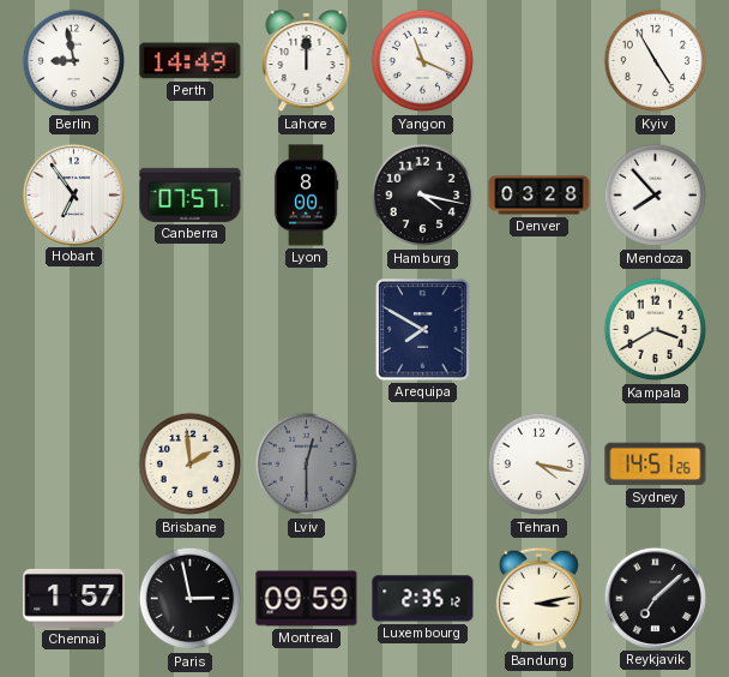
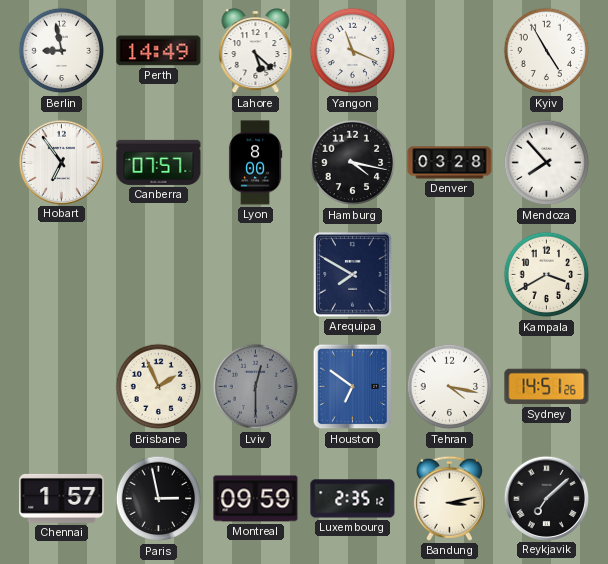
Lahore: 12:00 -> 5:22
Brisbane: 1:59 -> 1:56
Houston: none -> 6:51
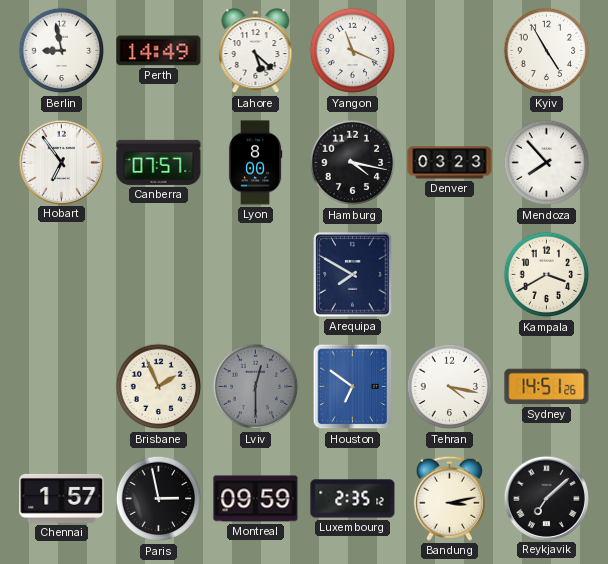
Denver: 03:28 -> 03:23
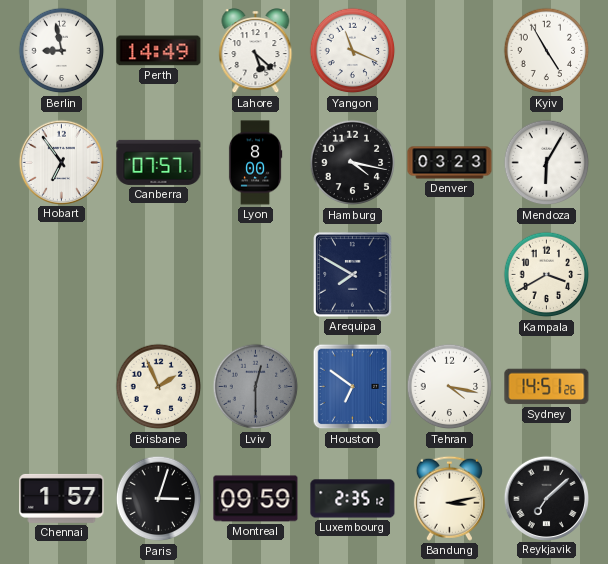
Mendoza: 7:53 -> 6:05
Paris: 2:58 -> 3:03
